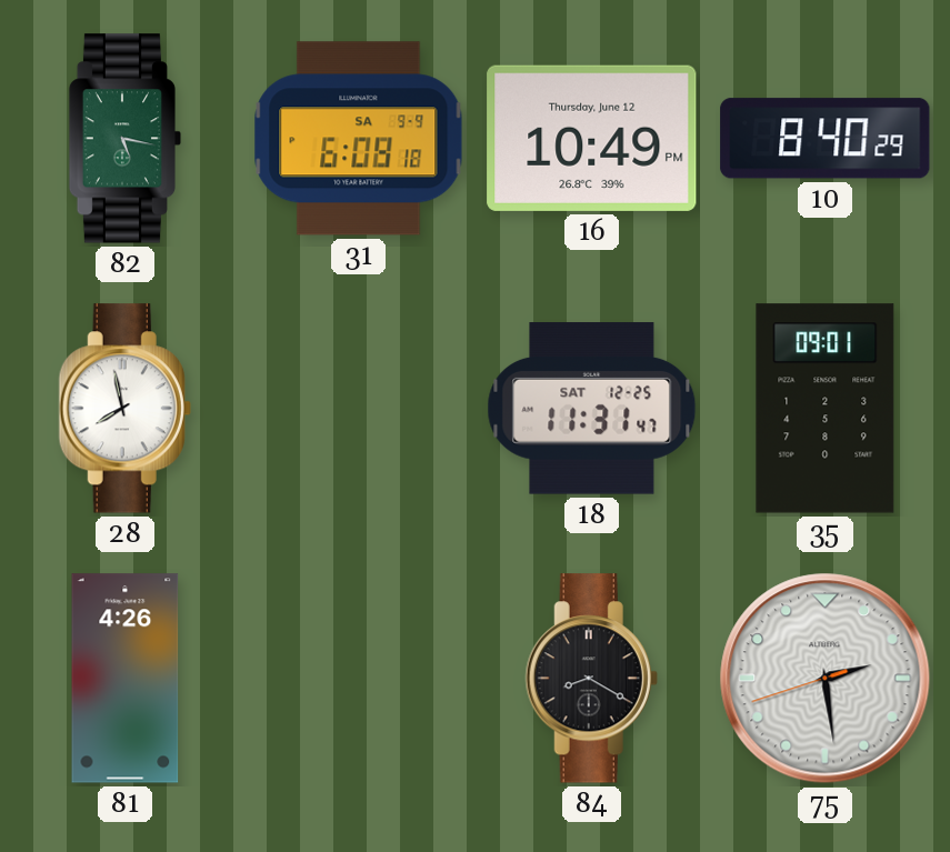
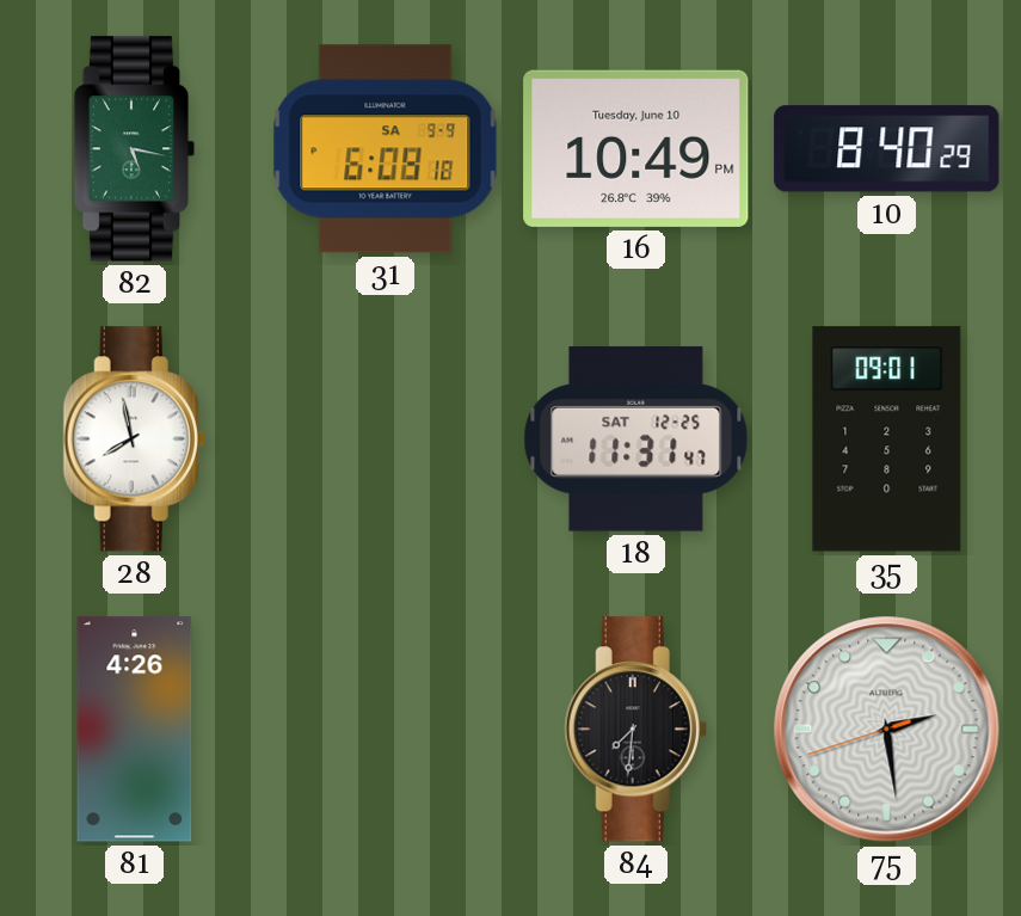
16 date: Thursday, June 12 -> Tuesday, June 10
84: 8:20 -> 7:31
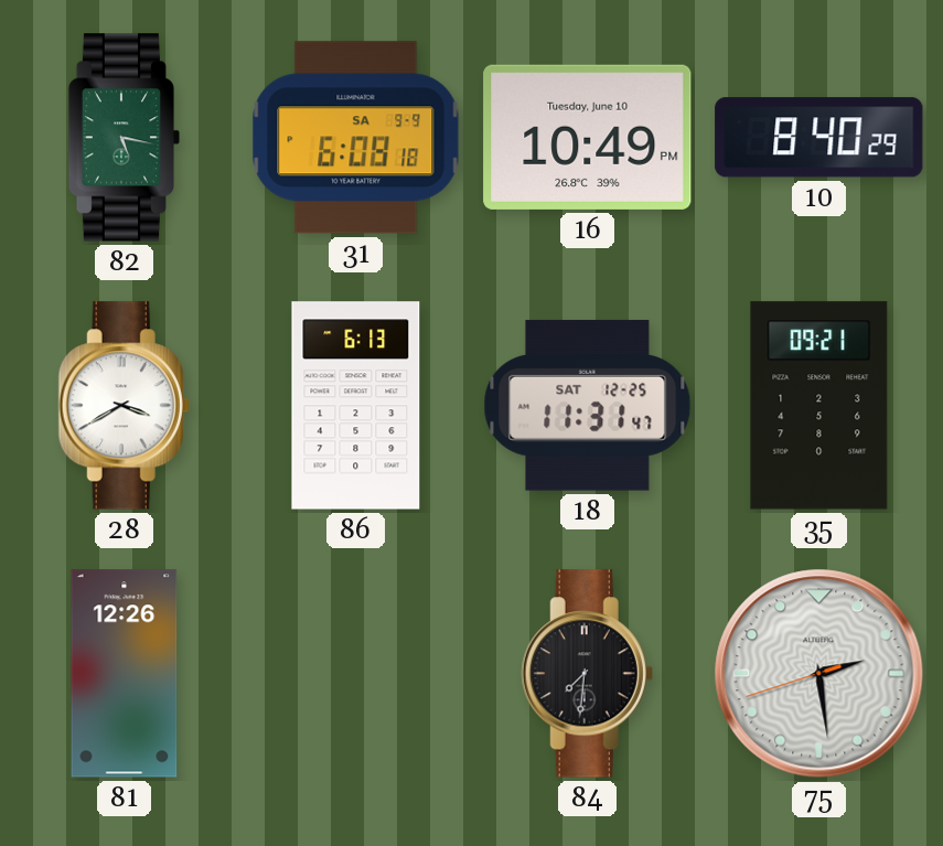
28: 7:58 -> 3:40
86: none -> 6:13
35: 09:01 -> 09:21
81: 4:26 -> 12:26
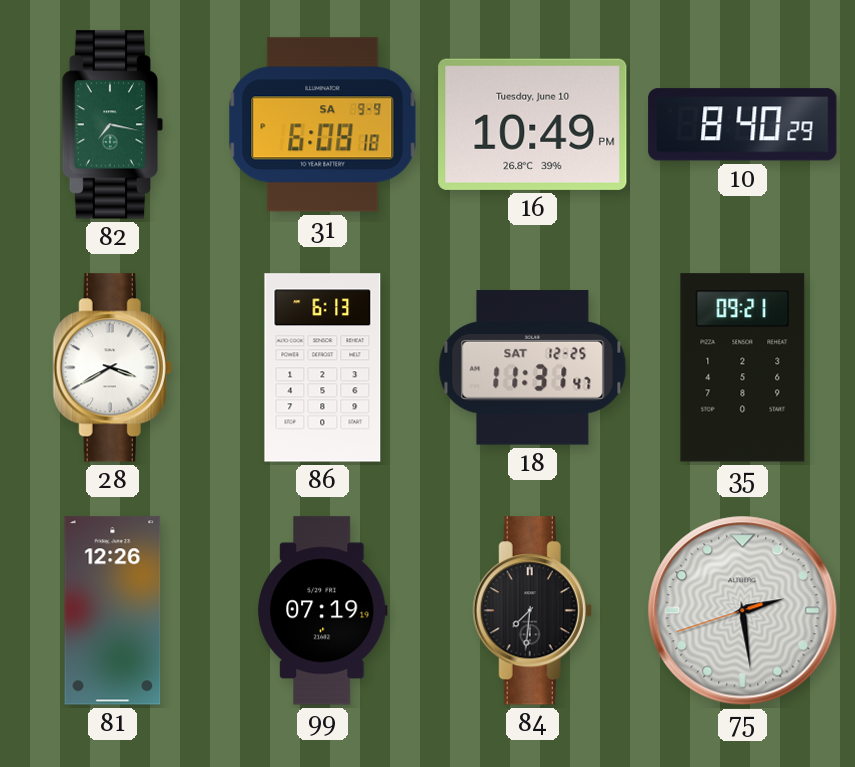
82: 5:17 -> 7:17
99: none -> 07:19
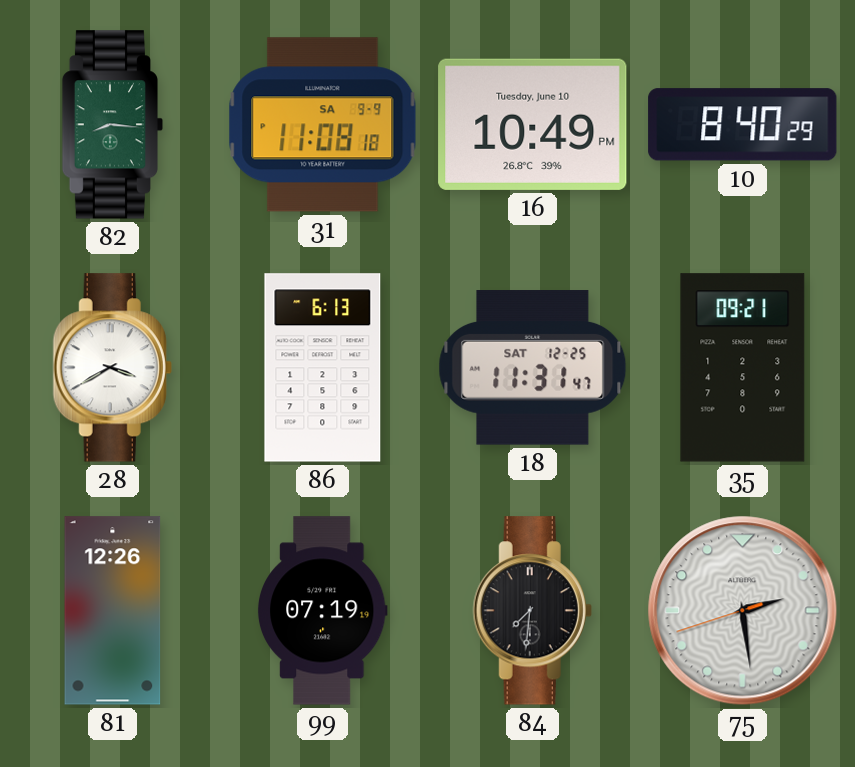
82: 7:17 -> 8:16
31: 6:08 -> 11:08
